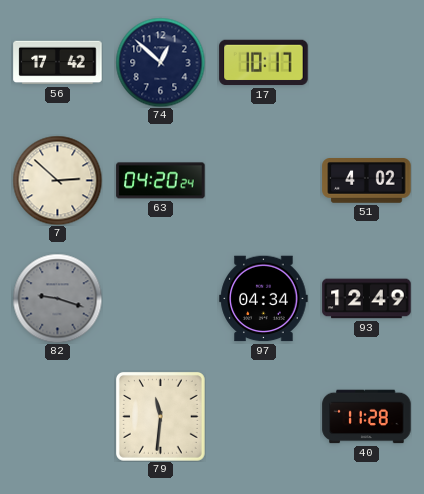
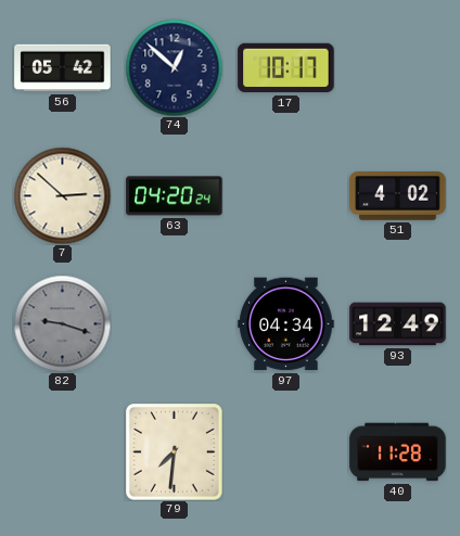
56: 17:42 -> 05:42
79: 11:31 -> 7:31
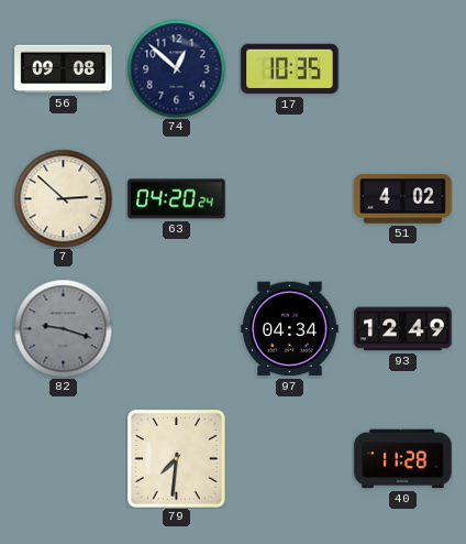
56: 05:42 -> 09:08
17: 10:17 -> 10:35
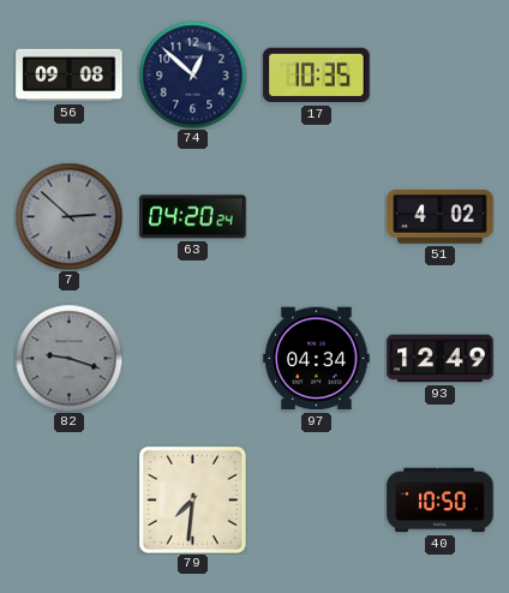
7 dial: cream -> grey
40: 11:28 -> 10:50
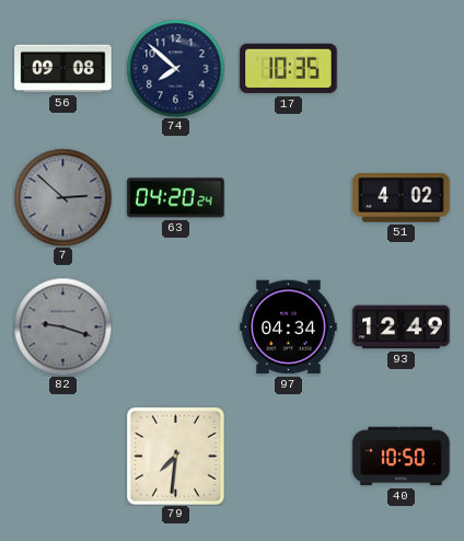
74: 12:52 -> 7:52
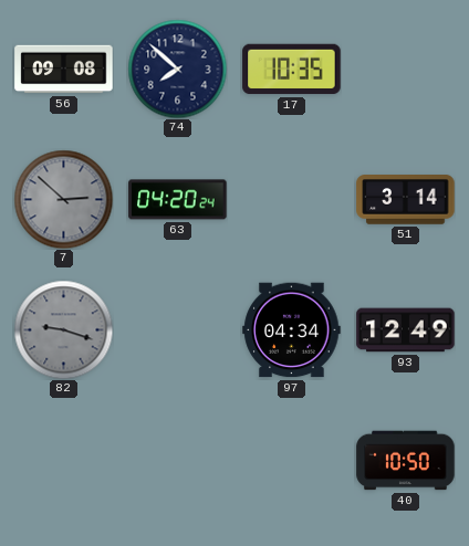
51: 4:02 -> 3:14
79: 7:31 -> none
